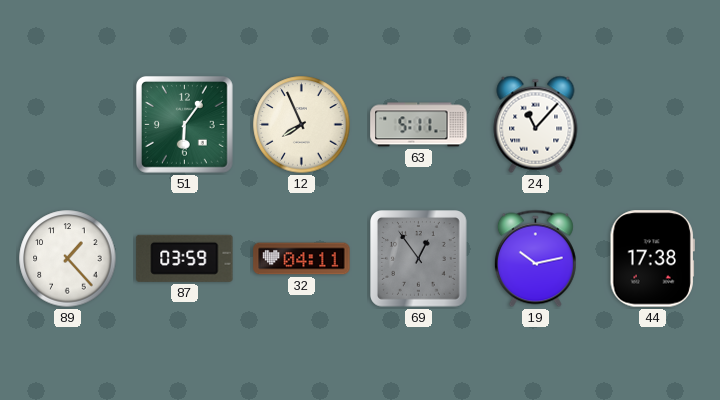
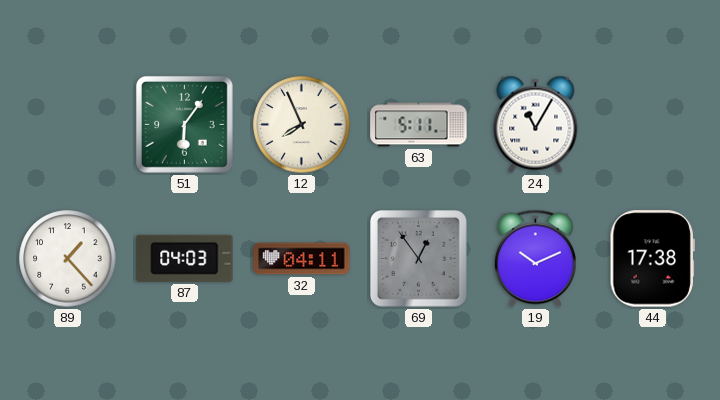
24: 11:07 -> 11:05
87: 03:59 -> 04:03
19: 10:13 -> 10:11
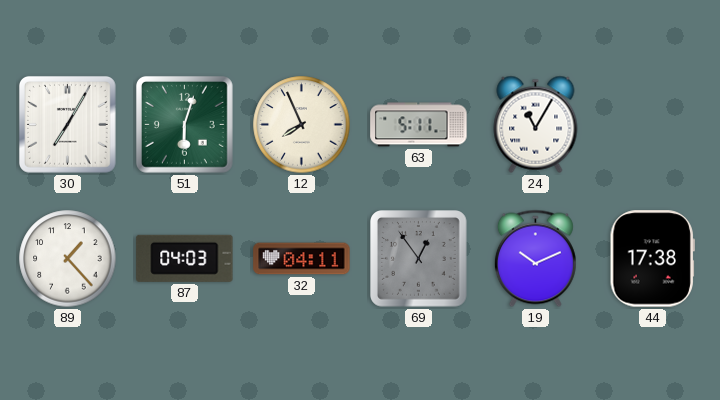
30: none -> 7:05
51: 6:06 -> 6:03
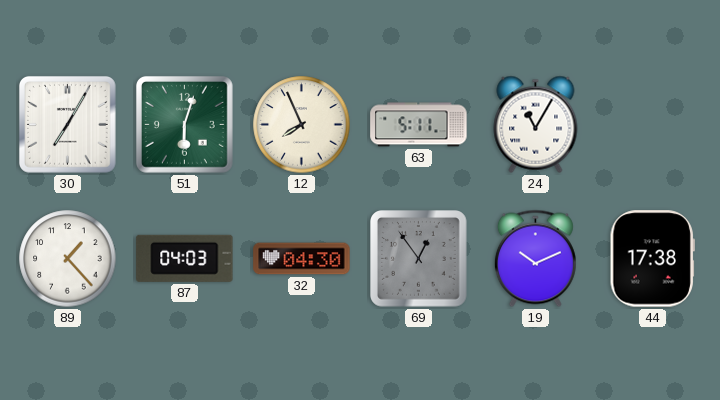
32: 04:11 -> 04:30
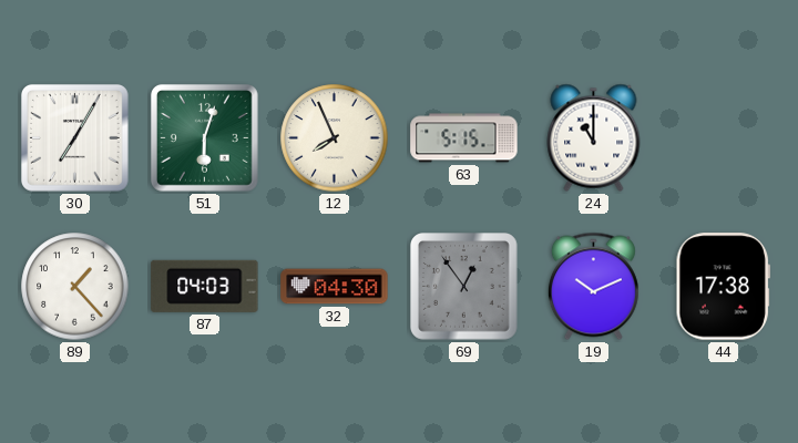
63: 5:11 -> 5:15
24: 11:05 -> 11:00
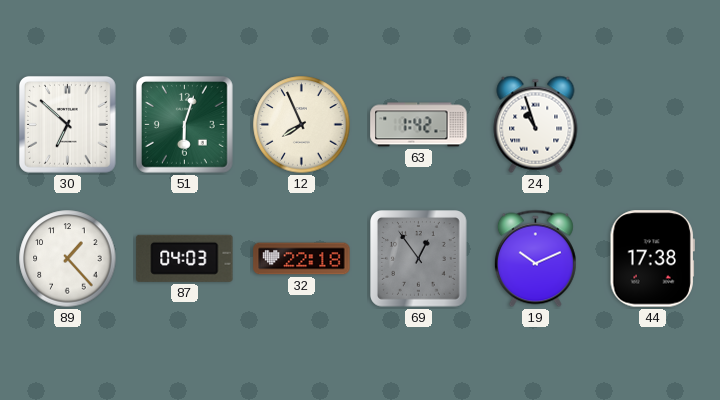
30: 7:05 -> 6:52
63: 5:15 -> 1:42
24: 11:00 -> 10:57
32: 04:30 -> 22:18
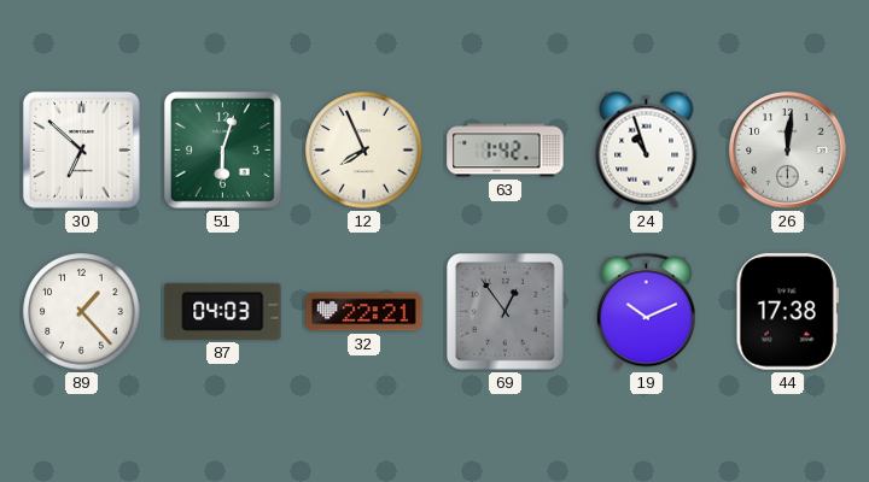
26: none -> 12:01
32: 22:18 -> 22:21
